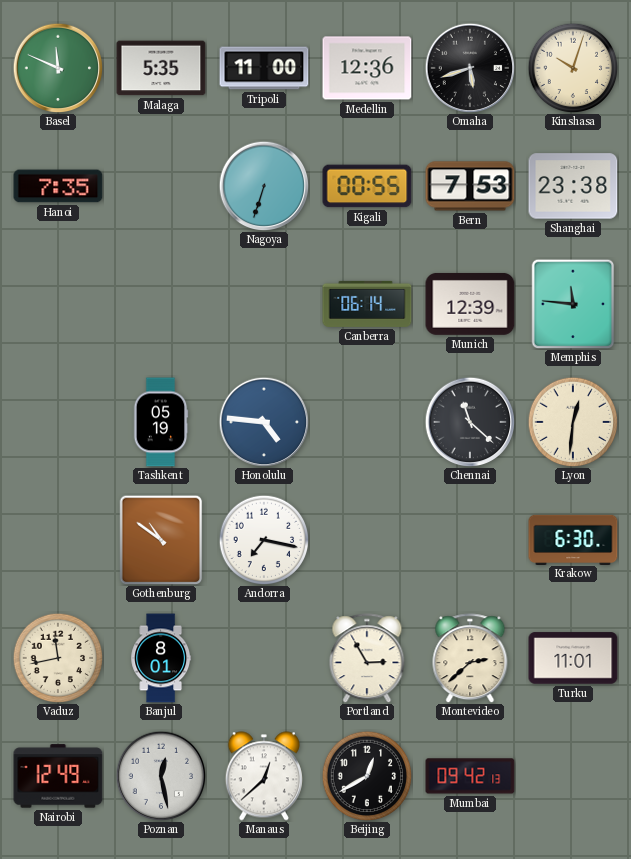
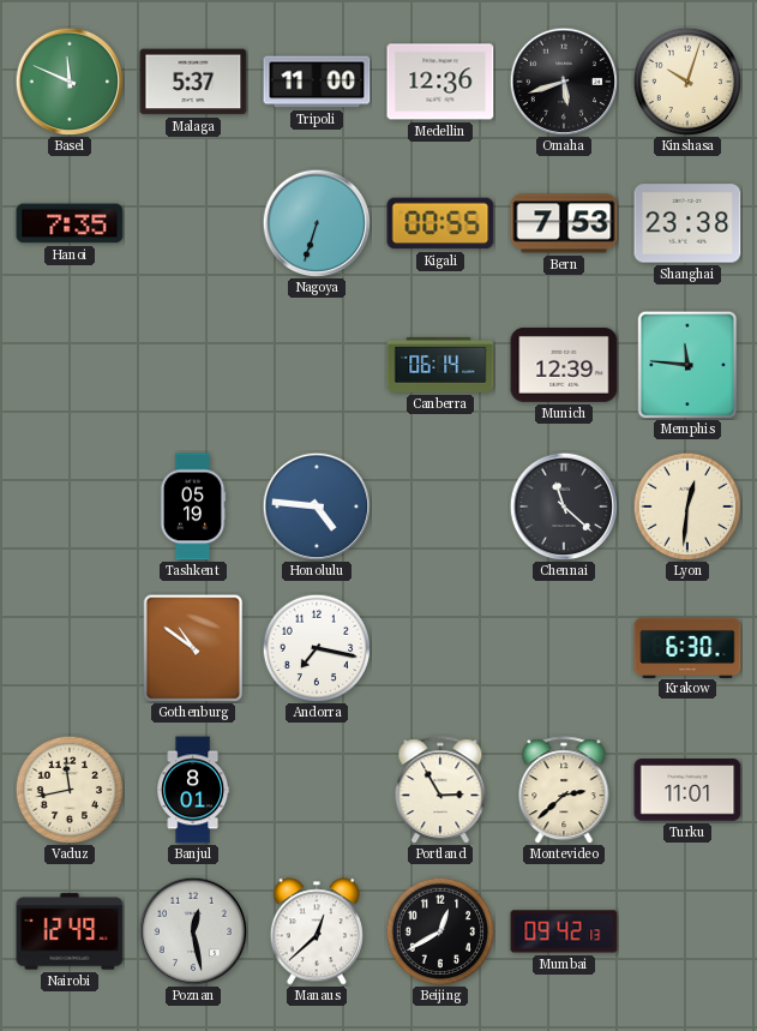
Malaga: 5:35 -> 5:37
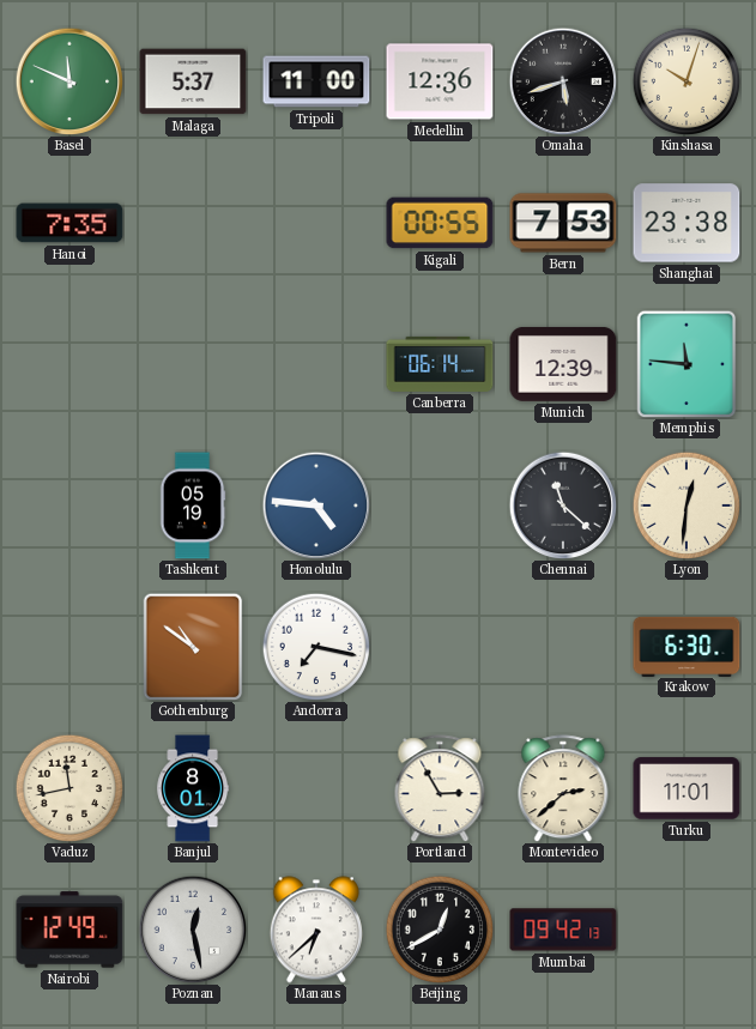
Nagoya: 6:33 -> none
Manaus: 12:38 -> 6:38
